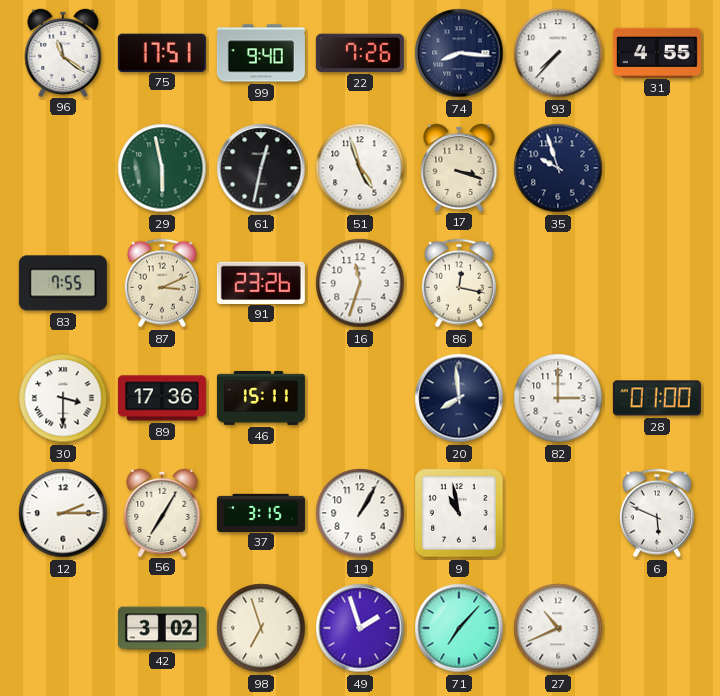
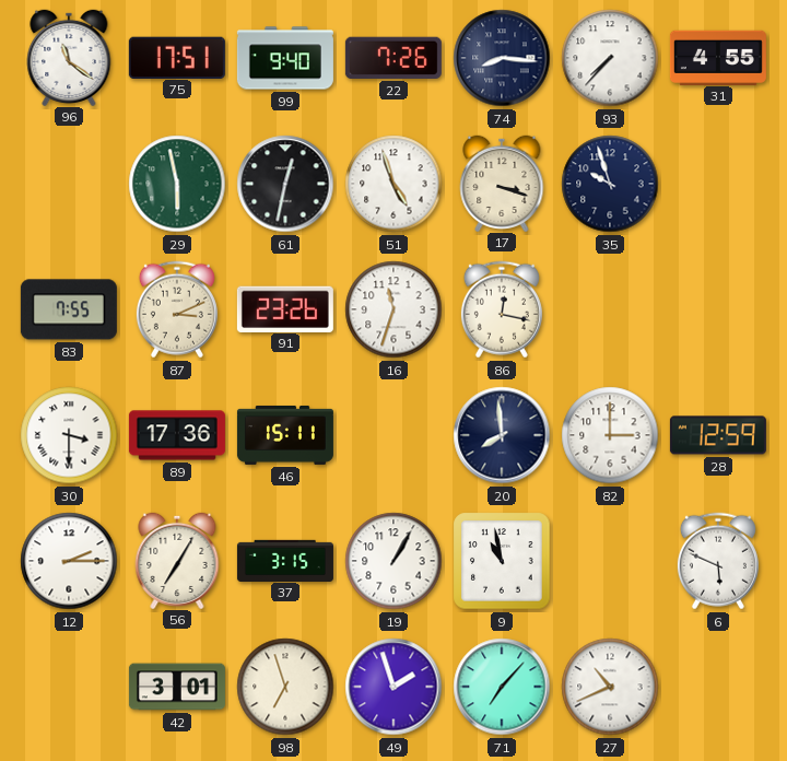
28: 01:00 -> 12:59
42: 3:02 -> 3:01
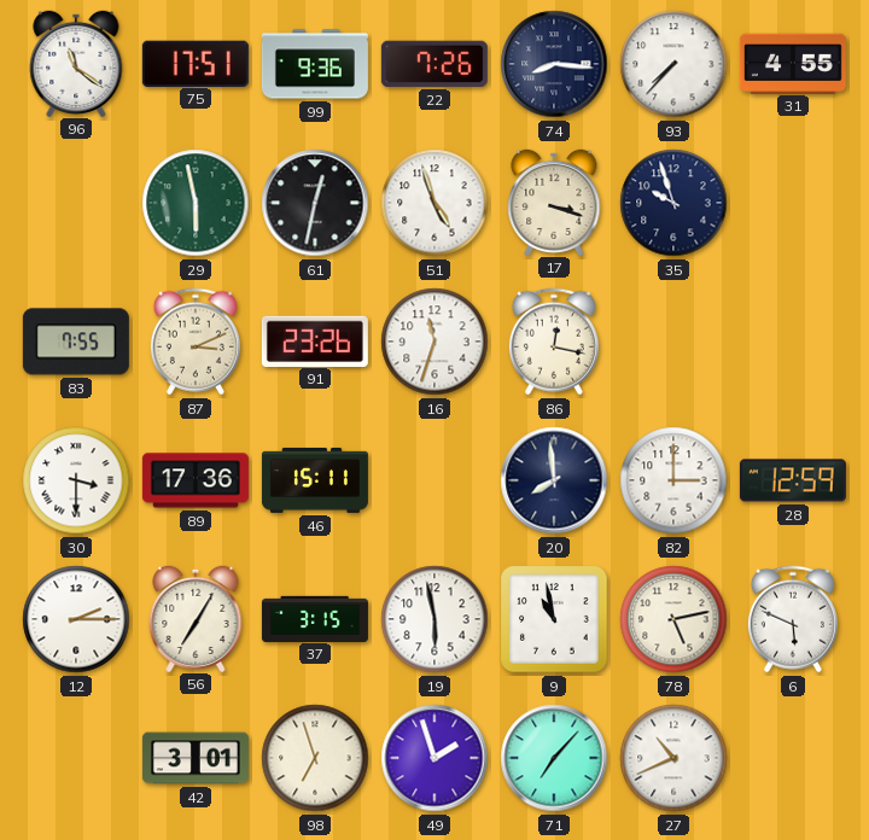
99: 9:40 -> 9:36
19: 1:05 -> 5:58
78: none -> 5:13
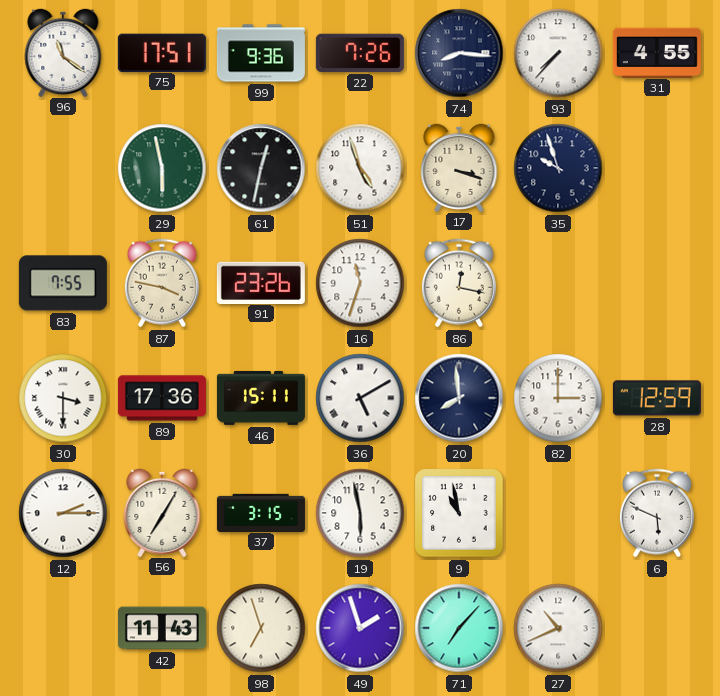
87: 3:11 -> 3:47
36: none -> 5:10
78: 5:13 -> none
42: 3:01 -> 11:43
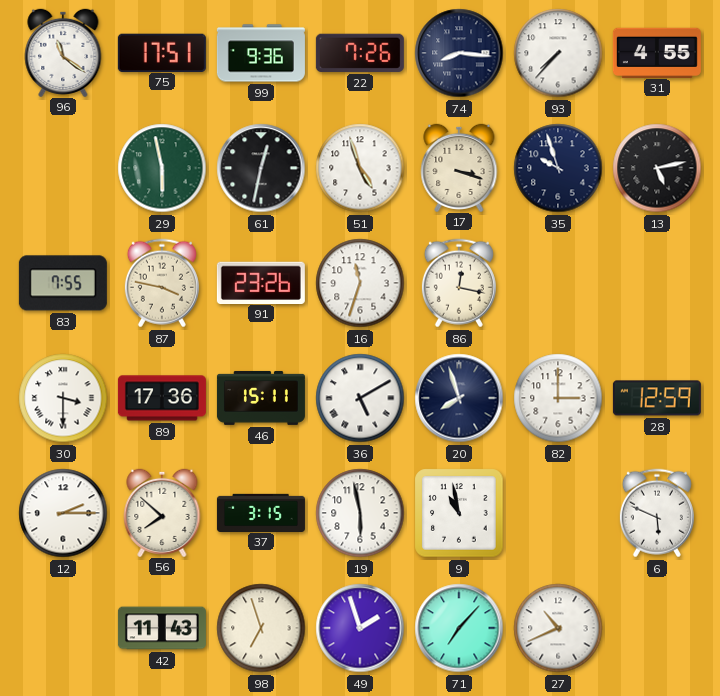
13: none -> 5:13
20: 7:59 -> 7:57
56: 7:05 -> 7:52
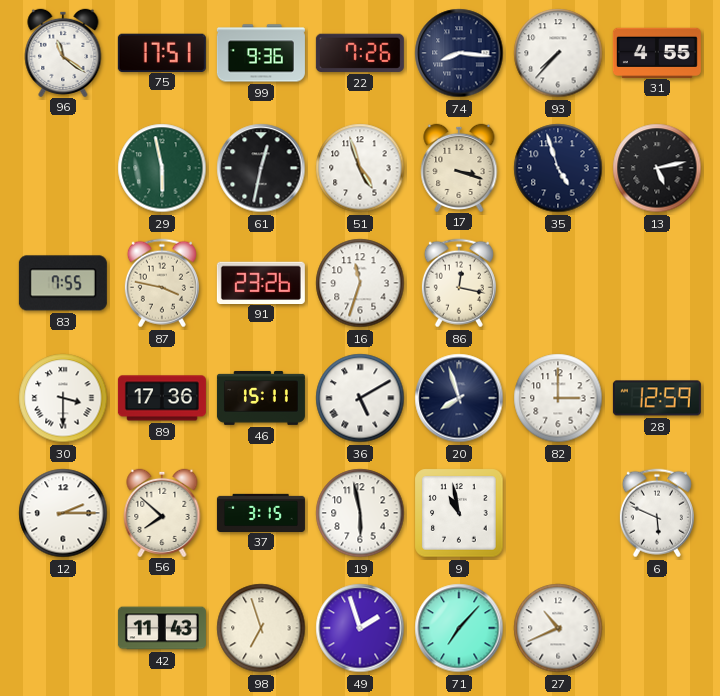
35: 9:57 -> 4:57
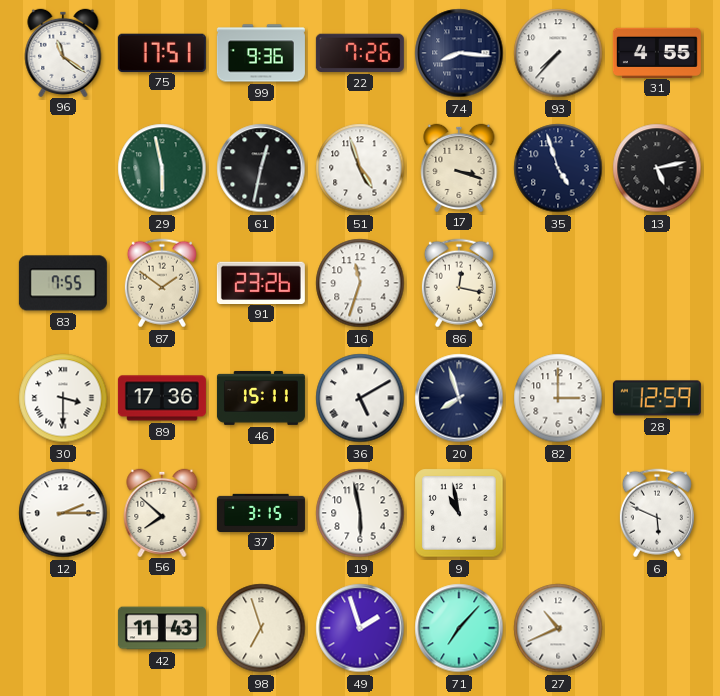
87: 3:47 -> 1:51
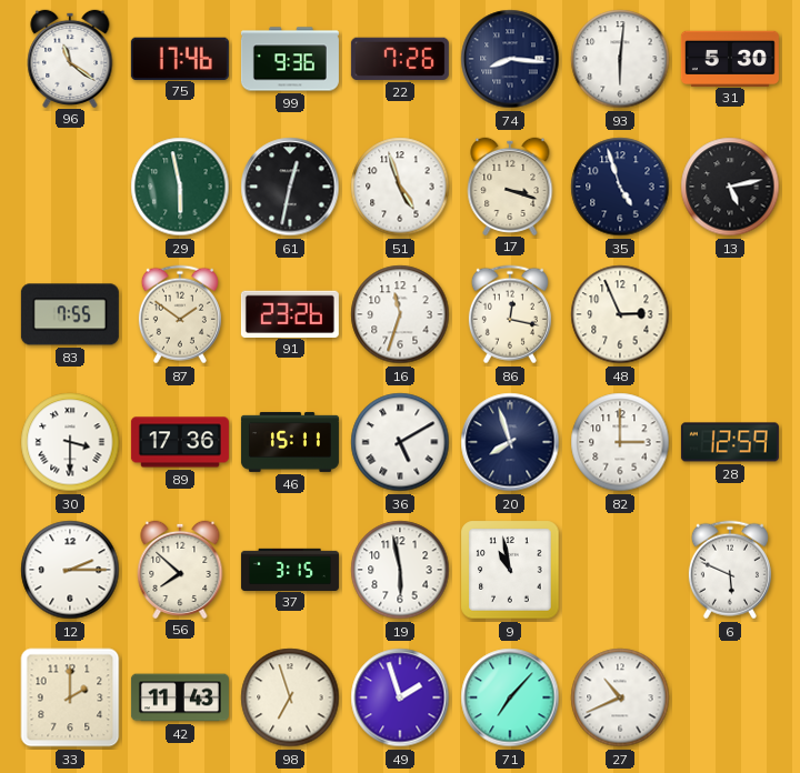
75: 17:51 -> 17:46
93: 7:37 -> 6:01
31: 4:55 -> 5:30
48: none -> 2:56
33: none -> 2:00
